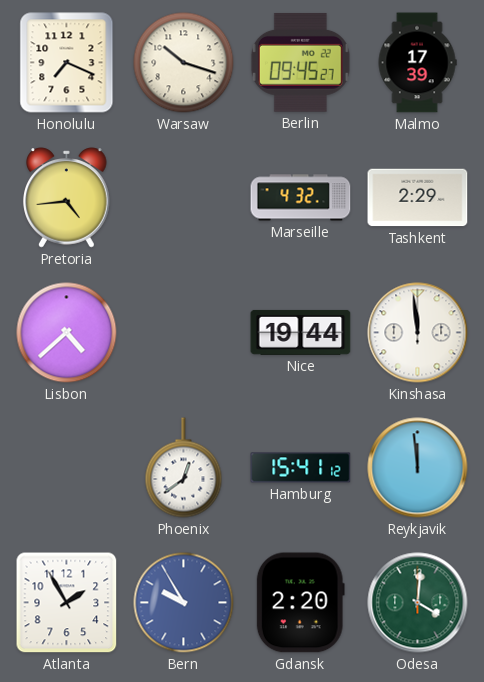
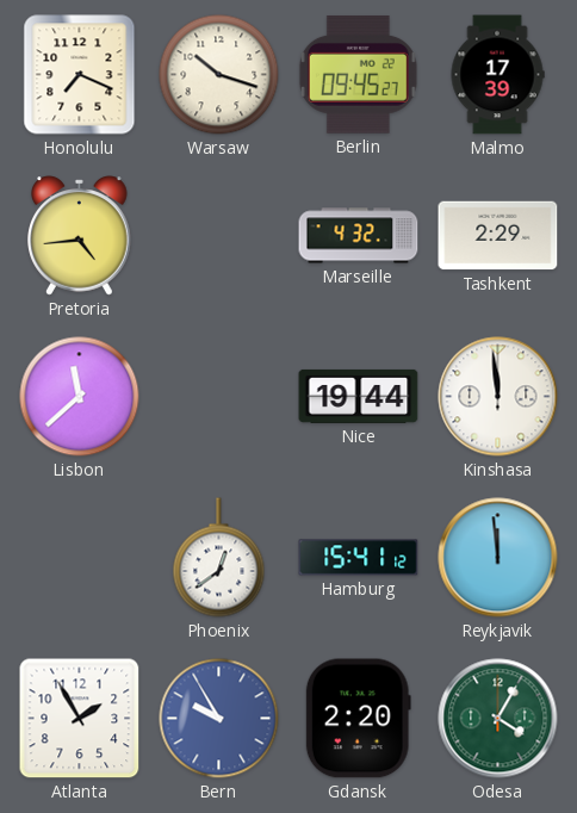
Lisbon: 4:38 -> 11:38
Odesa: 4:01 -> 4:05
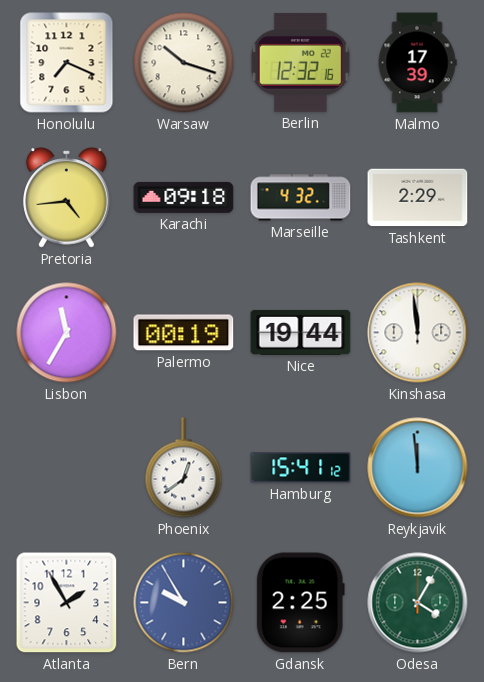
Berlin: 09:45 -> 12:32
Karachi: none -> 09:18
Lisbon: 11:38 -> 11:35
Palermo: none -> 00:19
Gdansk: 2:20 -> 2:25
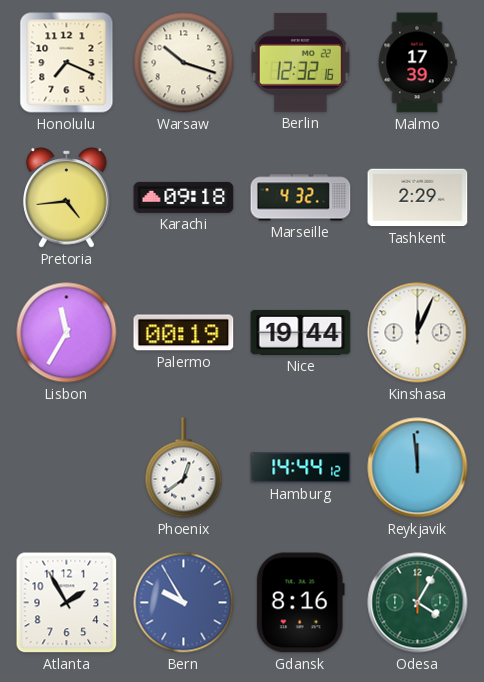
Kinshasa: 11:59 -> 12:04
Hamburg: 15:41 -> 14:44
Gdansk: 2:25 -> 8:16
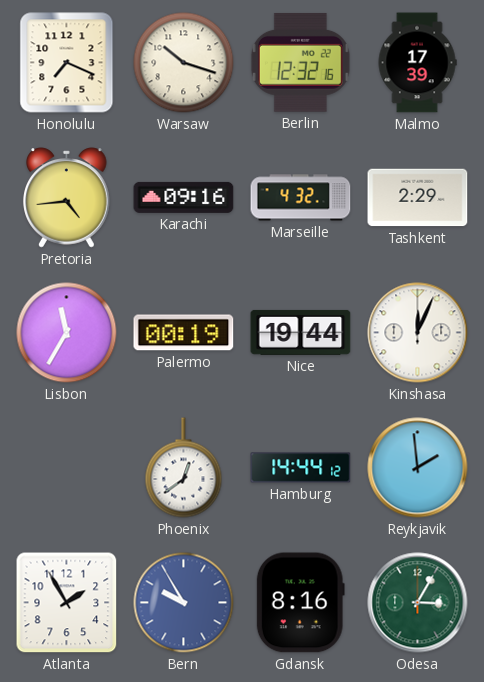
Karachi: 09:18 -> 09:16
Reykjavik: 11:59 -> 1:59
Odesa: 4:05 -> 3:05
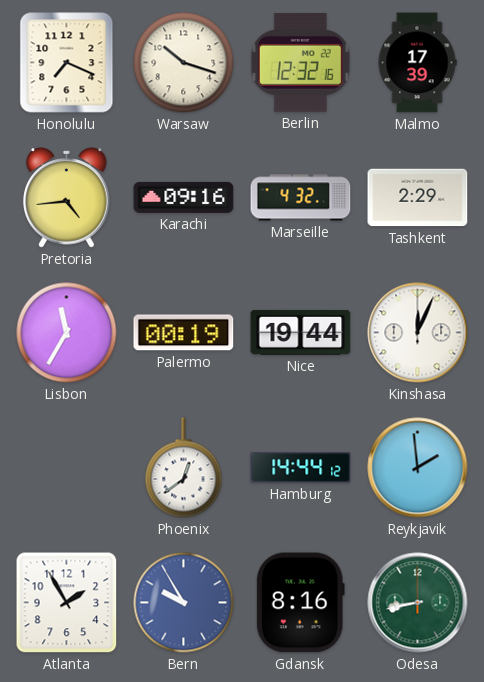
Odesa: 3:05 -> 8:43
